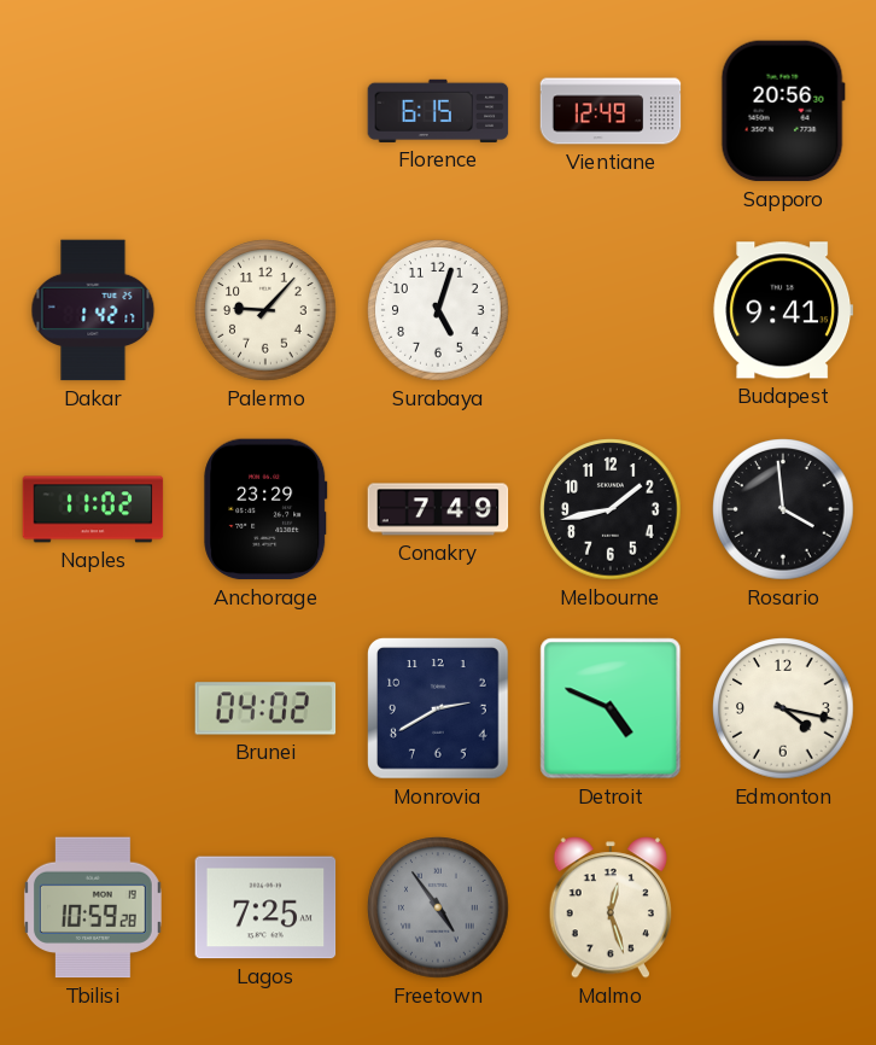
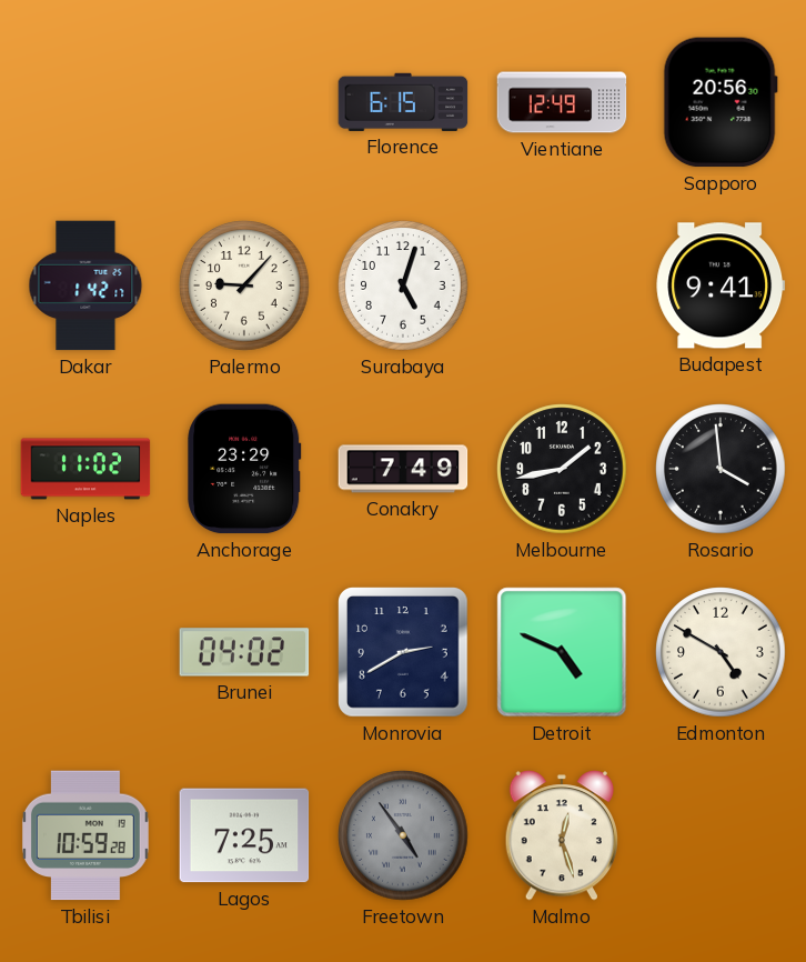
Edmonton: 4:17 -> 4:50
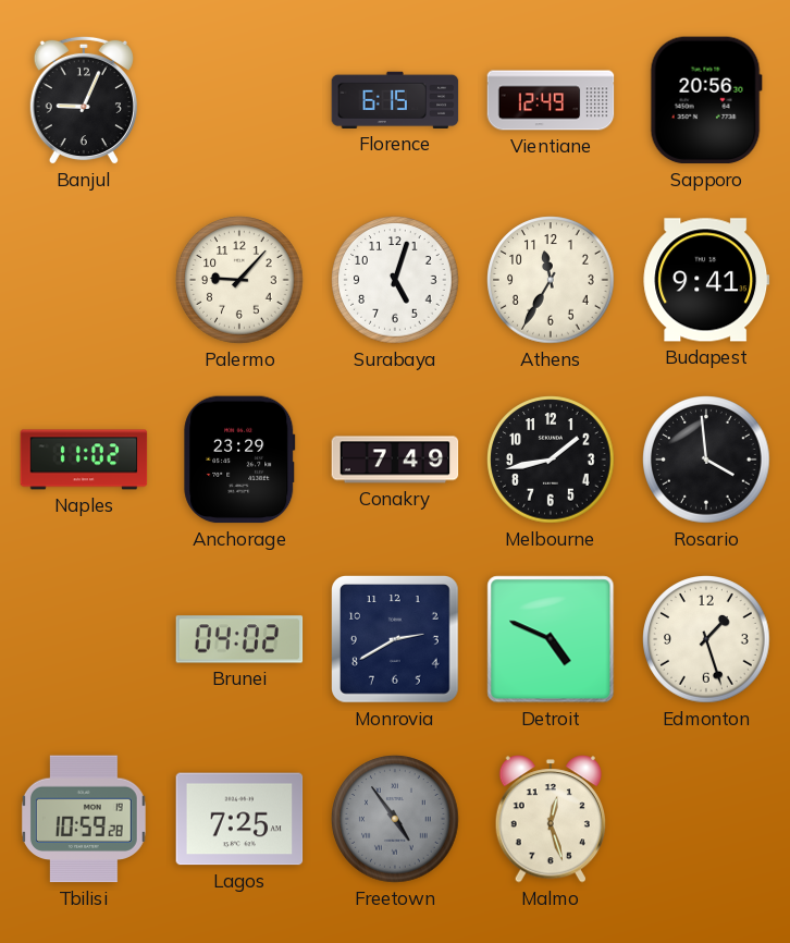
Banjul: none -> 9:04
Dakar: 1:42 -> none
Athens: none -> 11:35
Edmonton: 4:50 -> 1:27
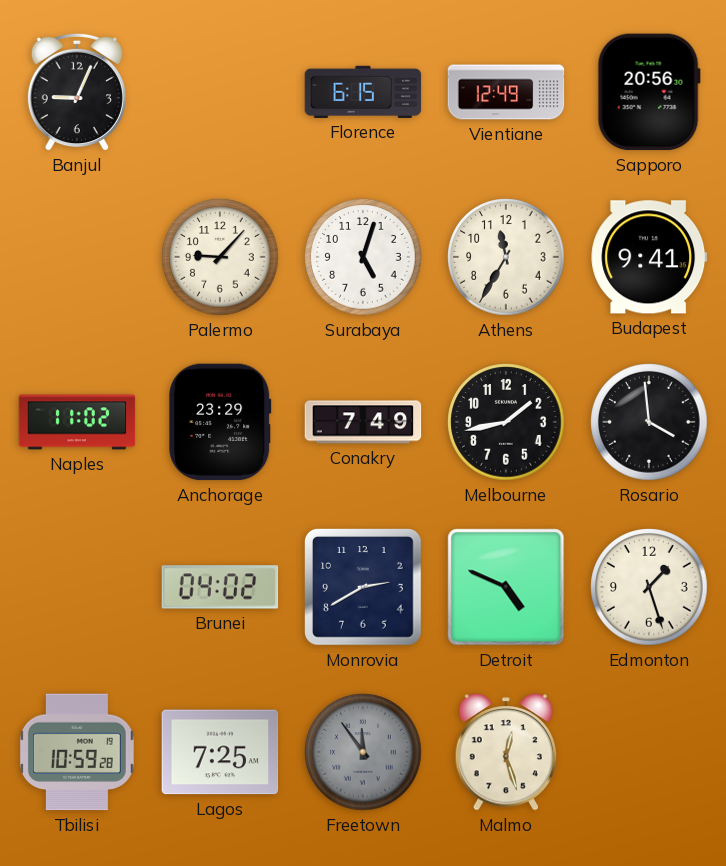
Freetown: 4:54 -> 11:54
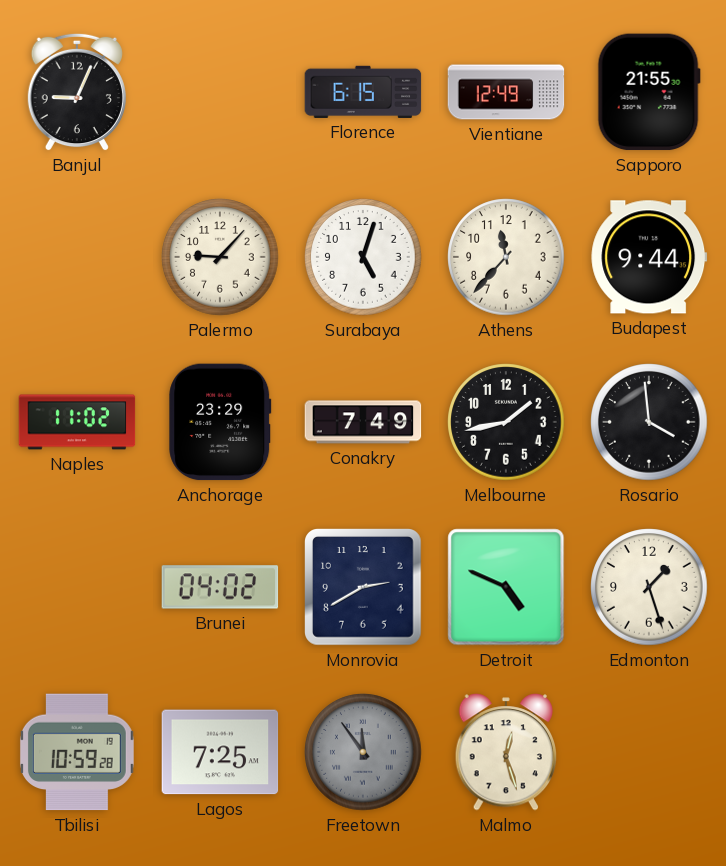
Sapporo: 20:56 -> 21:55
Athens: 11:35 -> 11:37
Budapest: 9:41 -> 9:44
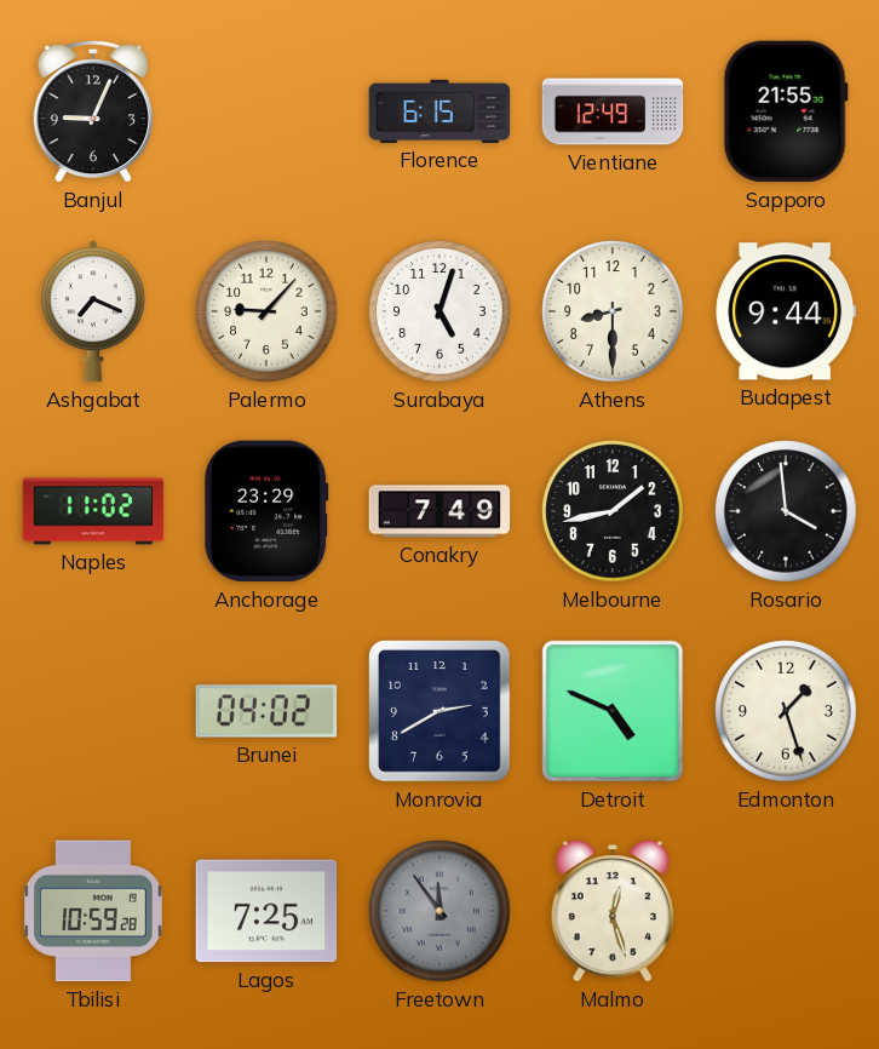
Ashgabat: none -> 7:19
Athens: 11:37 -> 8:30
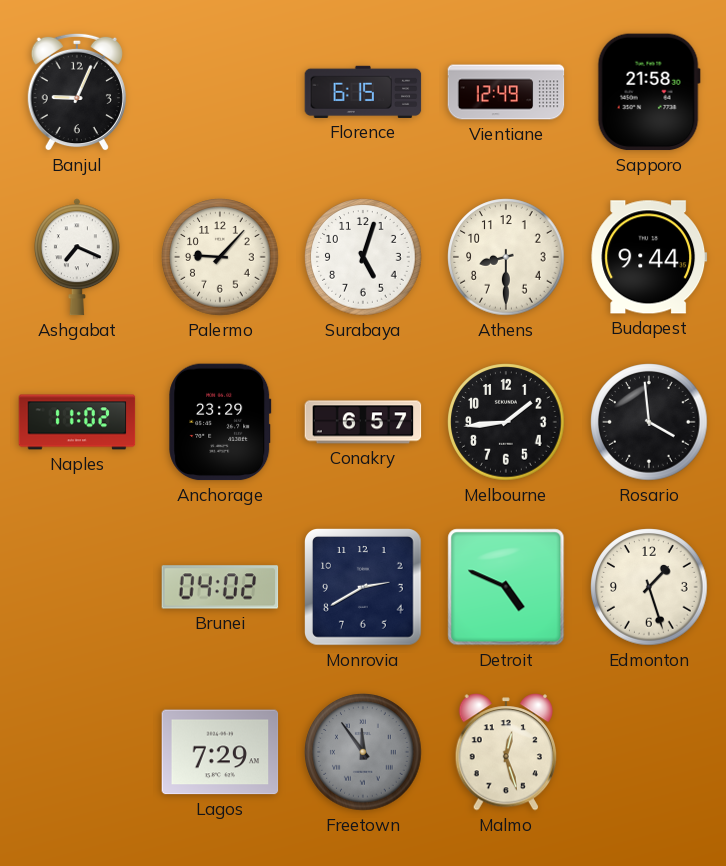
Sapporo: 21:55 -> 21:58
Conakry: 7:49 -> 6:57
Melbourne: 1:43 -> 1:44
Tbilisi: 10:59 -> none
Lagos: 7:25 -> 7:29
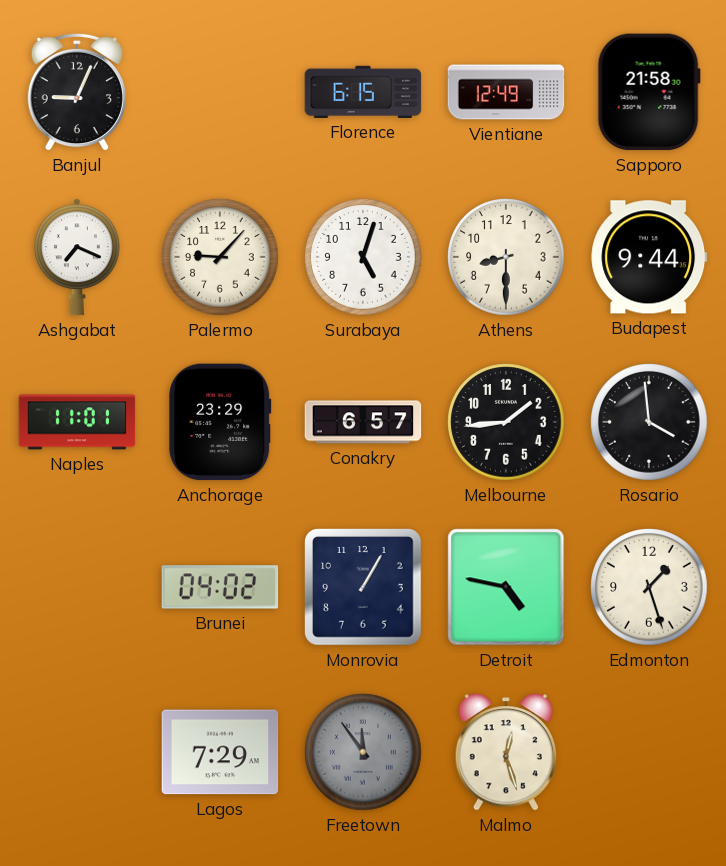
Naples: 11:02 -> 11:01
Monrovia: 2:40 -> 1:05
Detroit: 4:49 -> 4:47
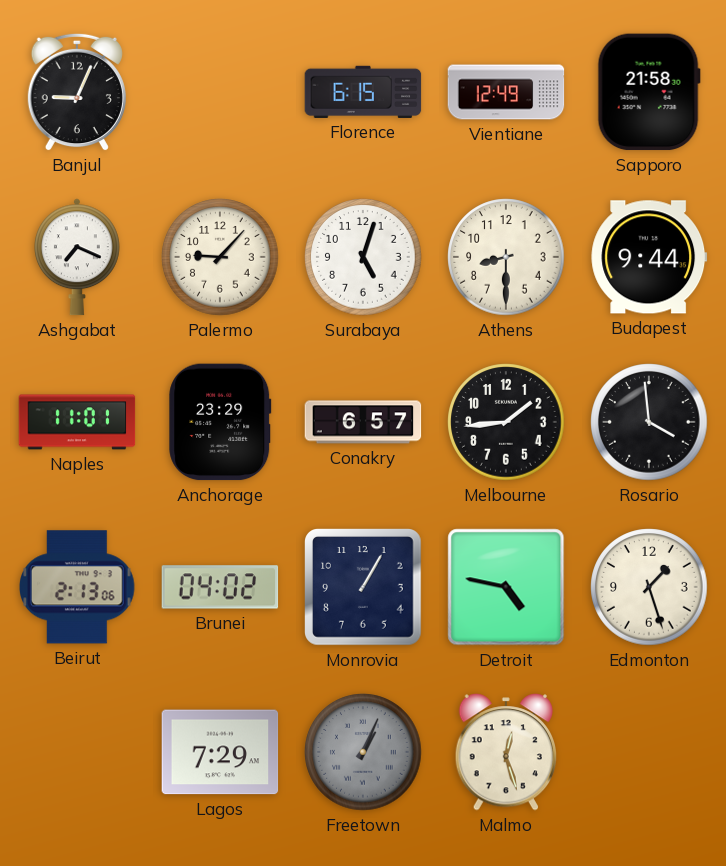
Beirut: none -> 2:13
Freetown: 11:54 -> 1:04
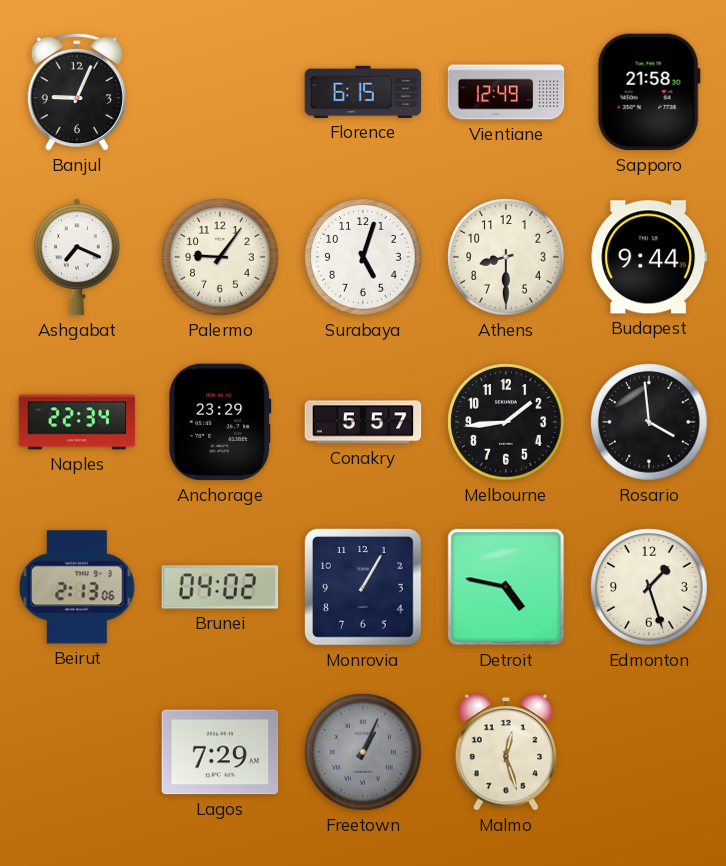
Palermo: 9:07 -> 9:06
Naples: 11:01 -> 22:34
Conakry: 6:57 -> 5:57
